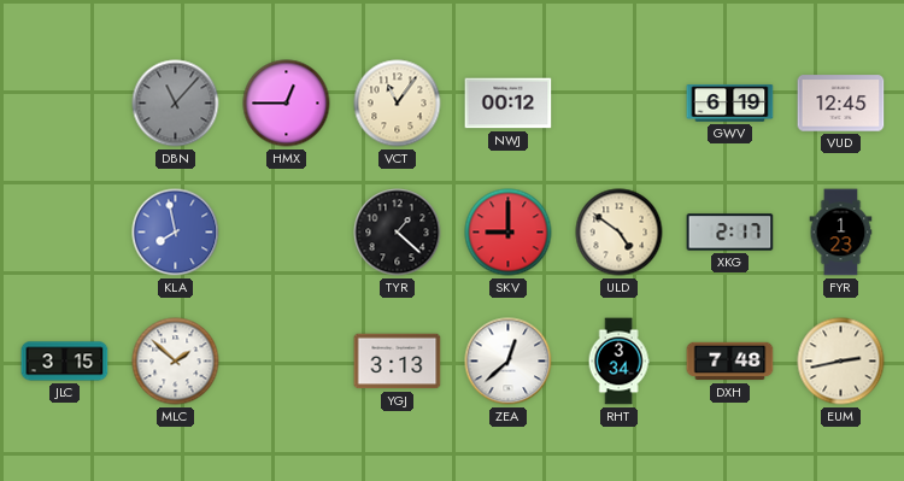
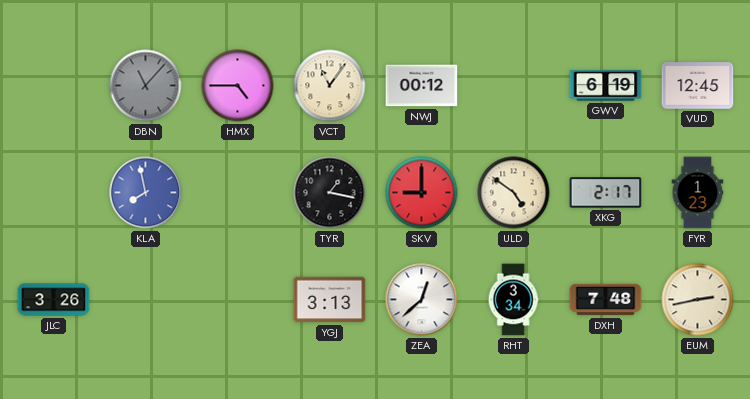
HMX: 12:45 -> 4:45
TYR: 1:22 -> 1:17
JLC: 3:15 -> 3:26
MLC: 1:52 -> none
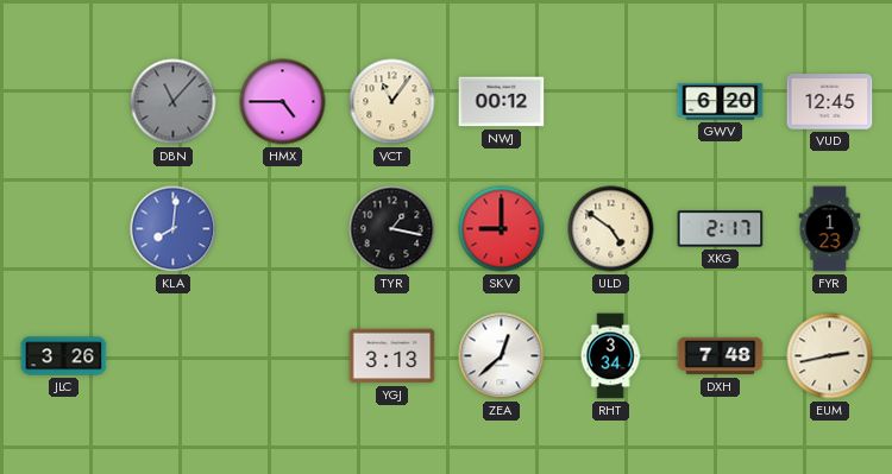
GWV: 6:19 -> 6:20
KLA: 7:58 -> 8:01
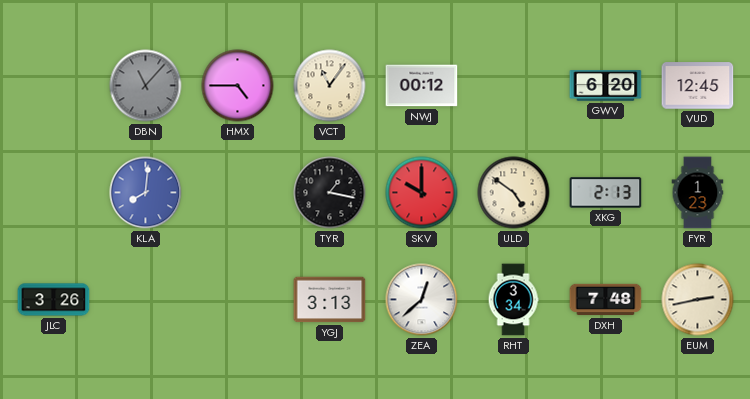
SKV: 9:00 -> 10:00
XKG: 2:17 -> 2:13
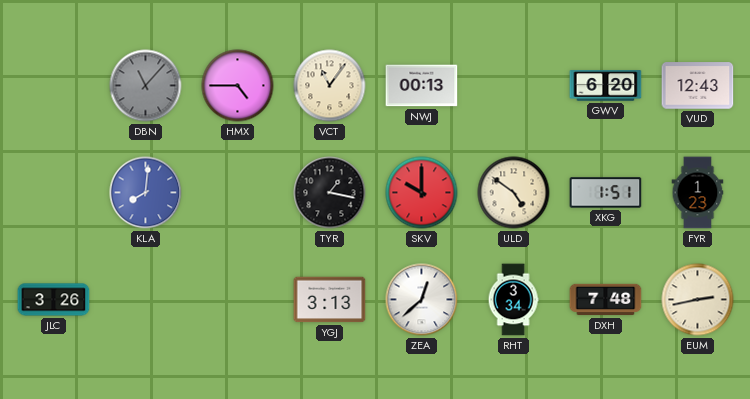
NWJ: 00:12 -> 00:13
VUD: 12:45 -> 12:43
XKG: 2:13 -> 1:51
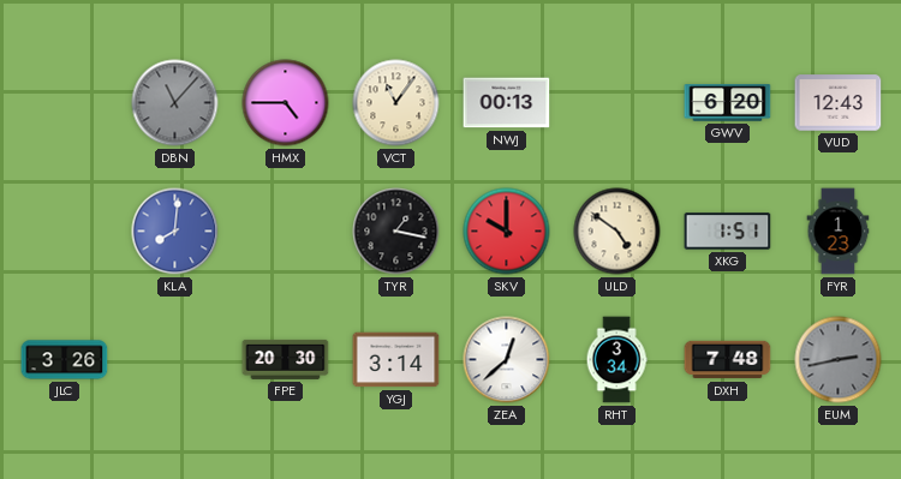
FPE: none -> 20:30
YGJ: 3:13 -> 3:14
EUM dial: cream -> grey
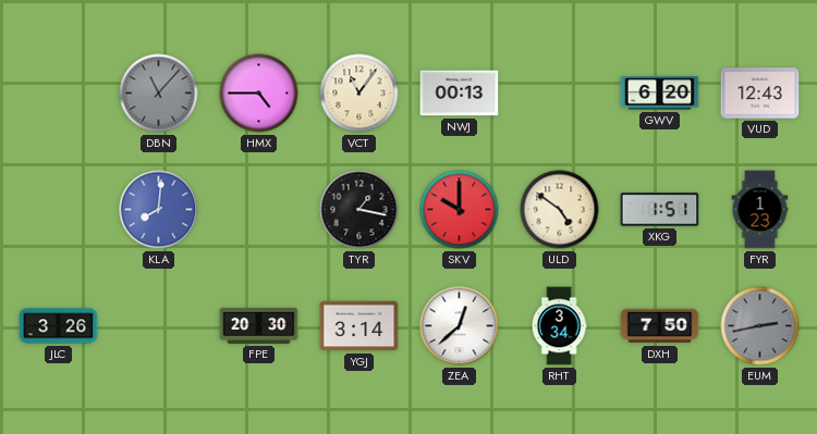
DXH: 7:48 -> 7:50
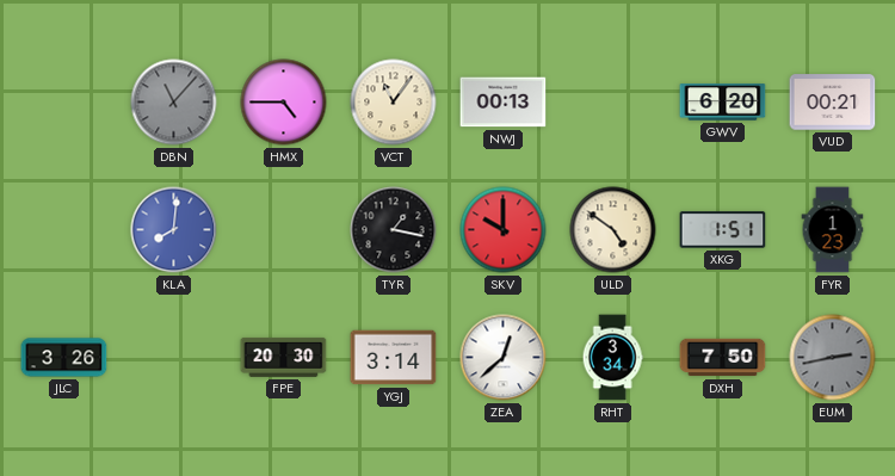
VUD: 12:43 -> 00:21
